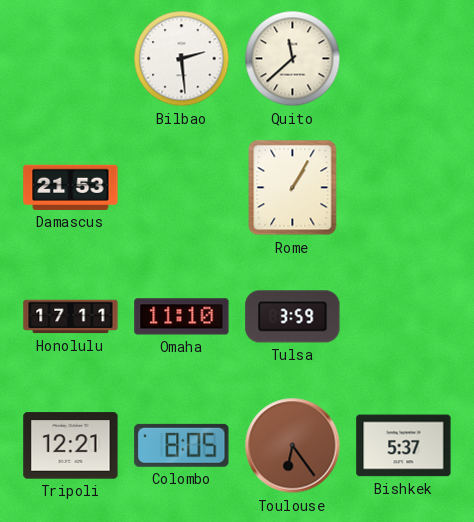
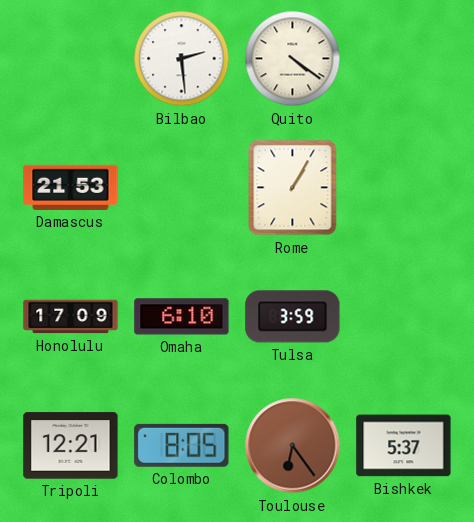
Quito: 11:38 -> 4:21
Honolulu: 17:11 -> 17:09
Omaha: 11:10 -> 6:10
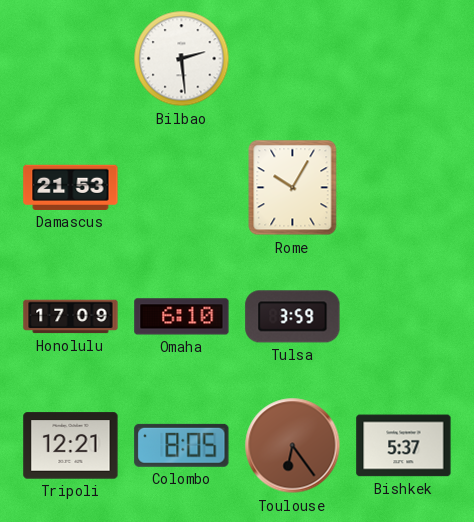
Quito: 4:21 -> none
Rome: 1:05 -> 10:05
